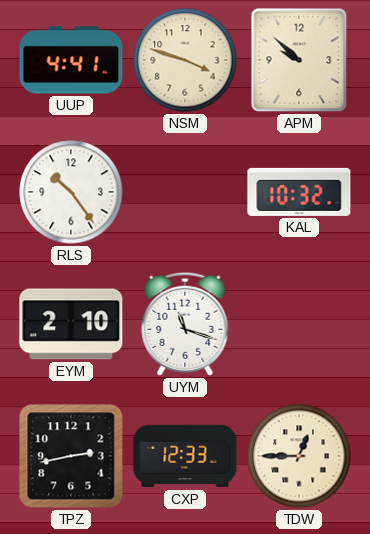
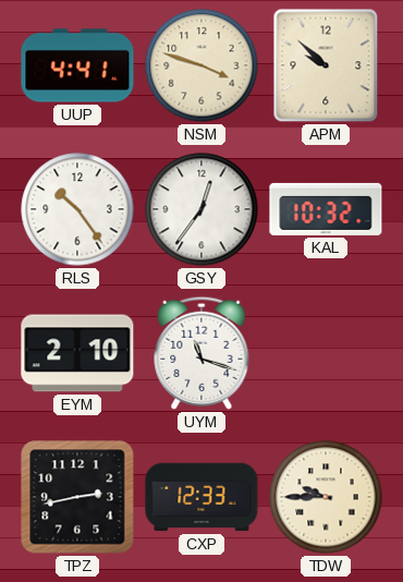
GSY: none -> 12:36
TDW: 12:45 -> 9:45
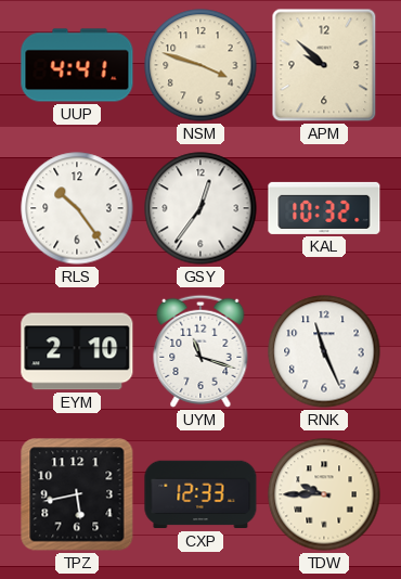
RNK: none -> 11:26
TPZ: 2:43 -> 5:43
